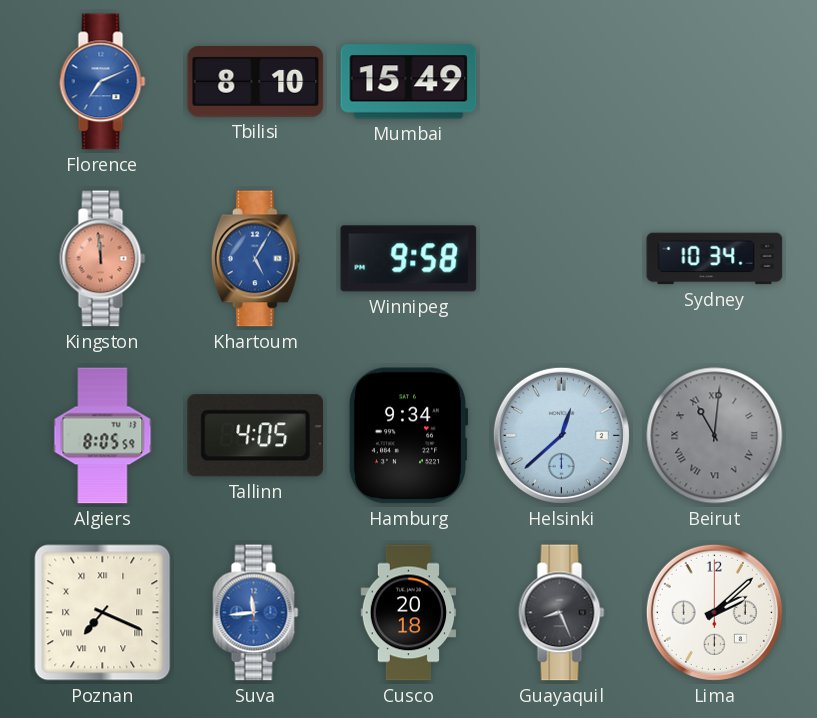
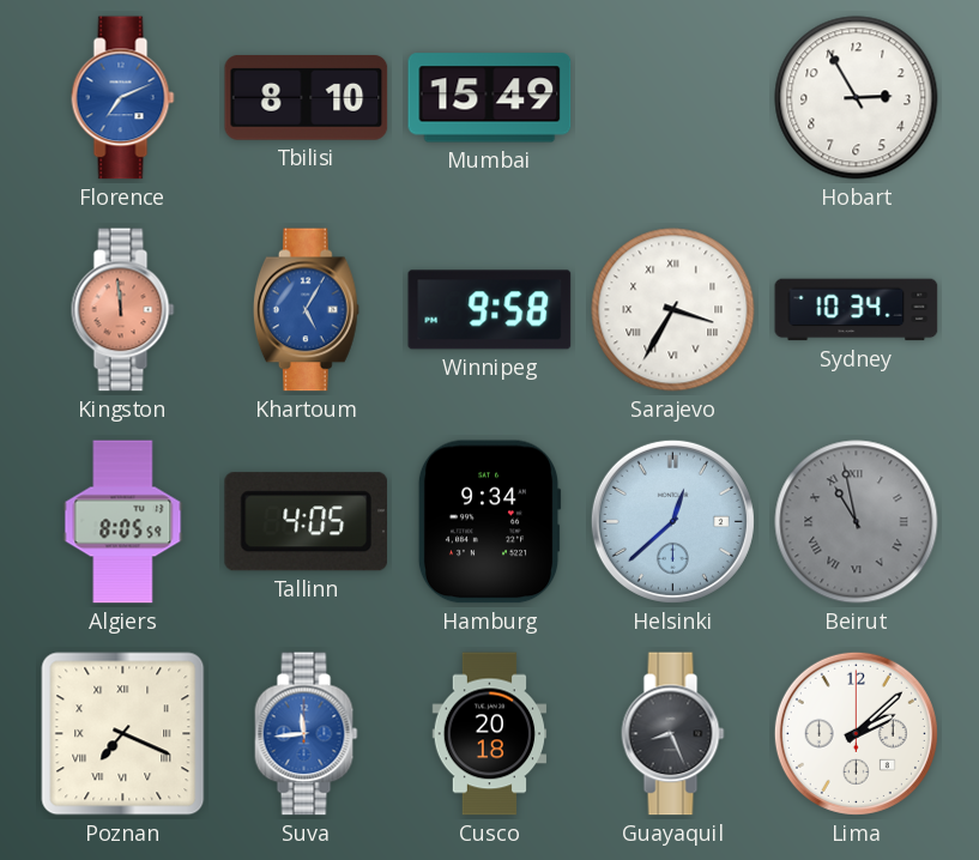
Hobart: none -> 2:55
Sarajevo: none -> 3:35
Beirut: 11:01 -> 10:58
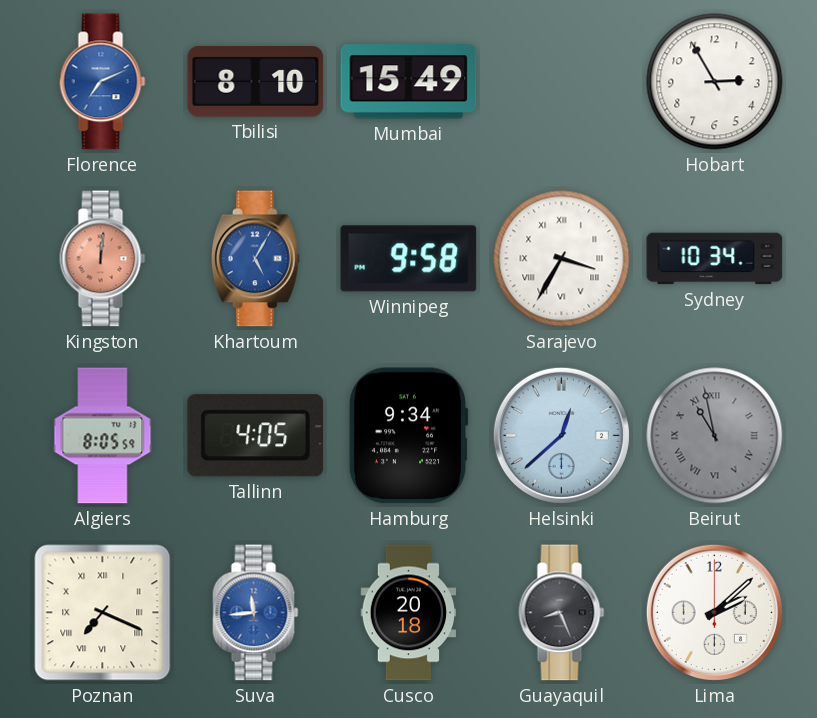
Kingston: 11:59 -> 12:01
